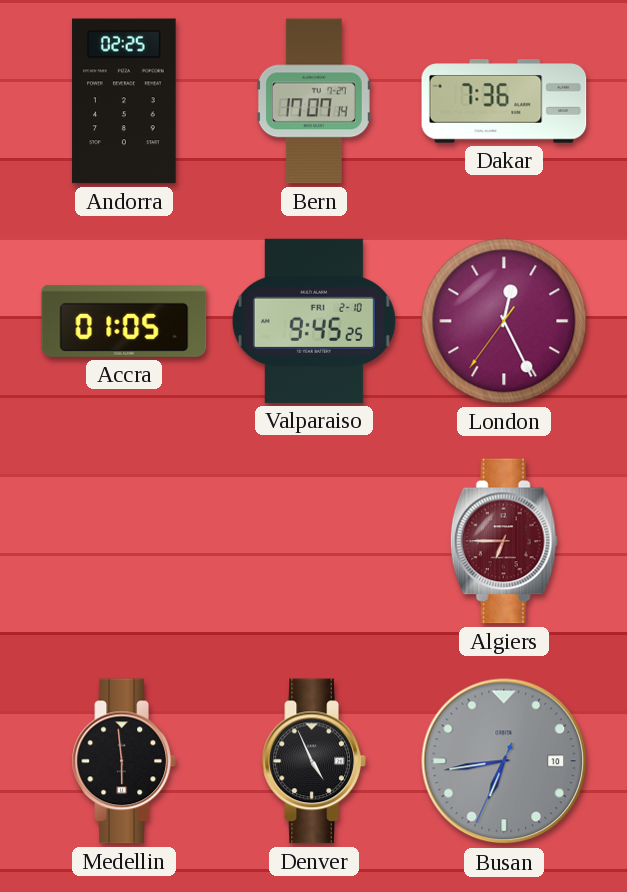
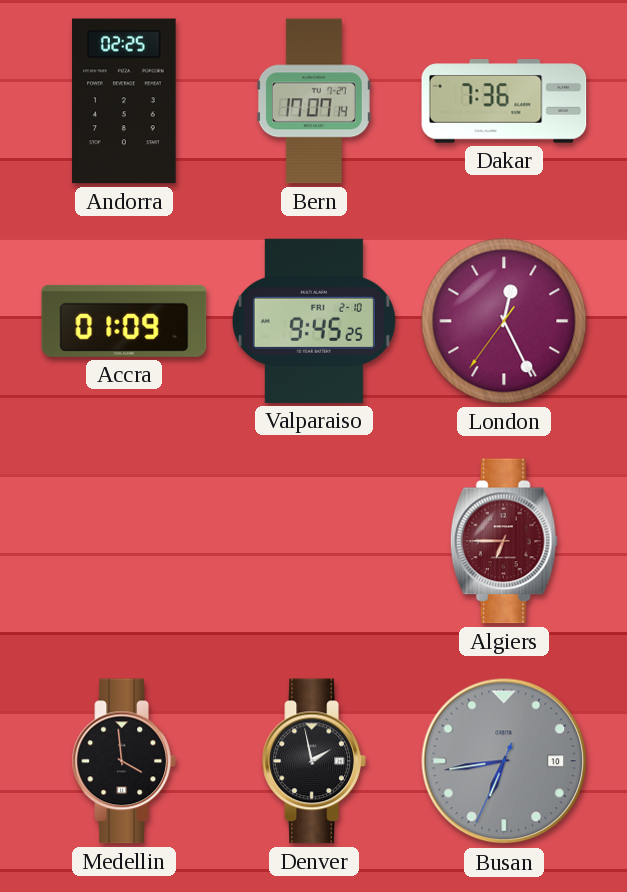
Accra: 01:05 -> 01:09
Medellin: 5:59 -> 3:59
Denver: 4:56 -> 1:58
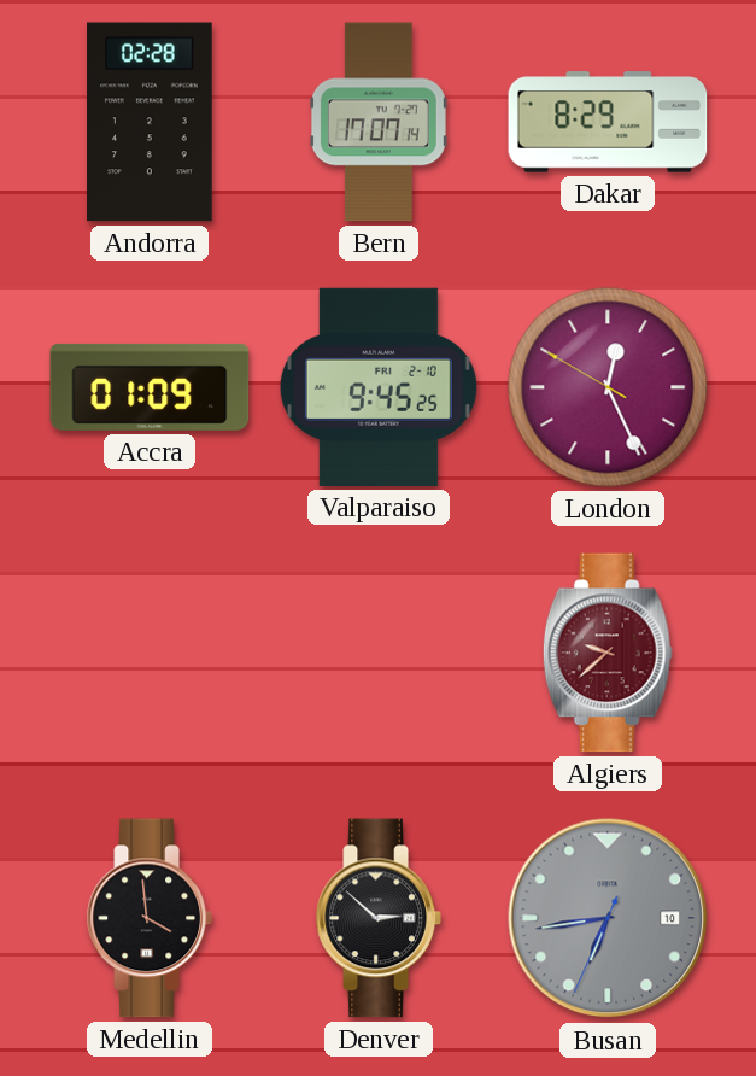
Andorra: 02:25 -> 02:28
Dakar: 7:36 -> 8:29
London: 12:25:36 -> 12:25:50
Algiers: 6:45 -> 9:38
Denver: 1:58 -> 2:52
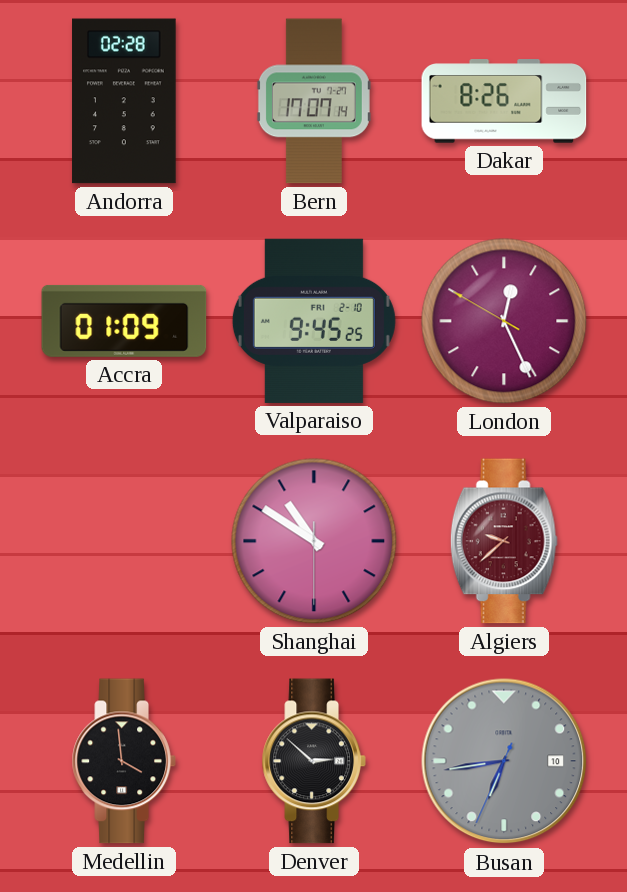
Dakar: 8:29 -> 8:26
Shanghai: none -> 10:50
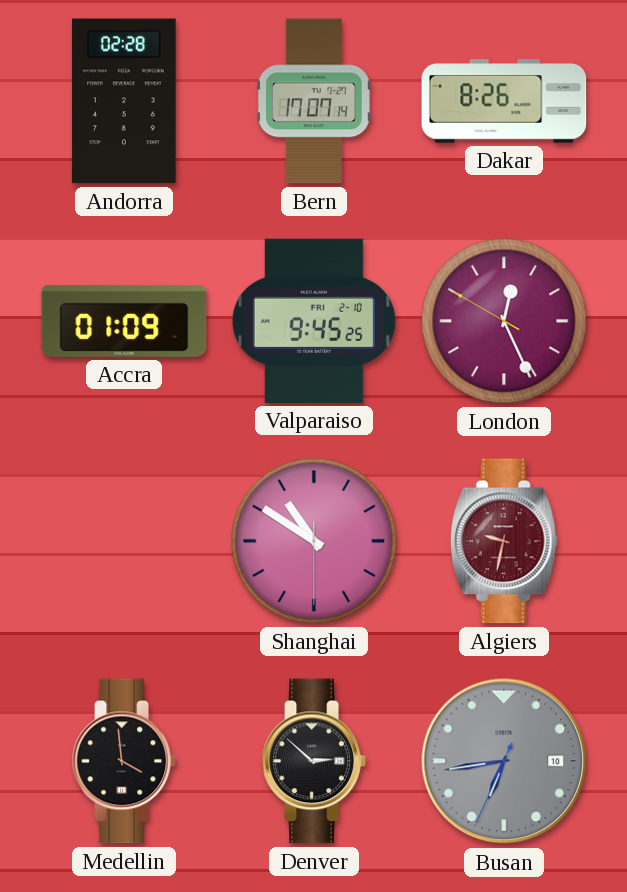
Algiers: 9:38 -> 9:32
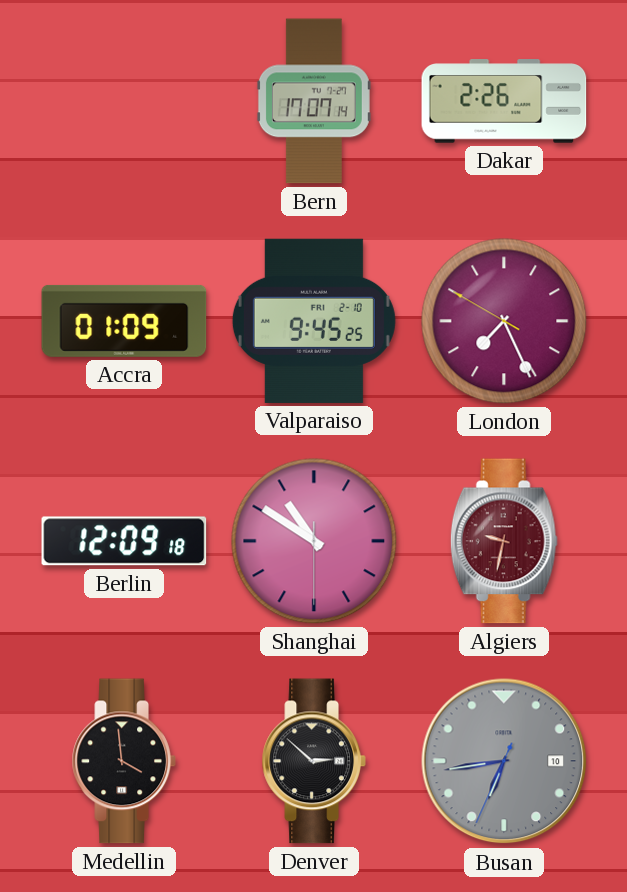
Andorra: 02:28 -> none
Dakar: 8:26 -> 2:26
London: 12:25 -> 7:25
Berlin: none -> 12:09
